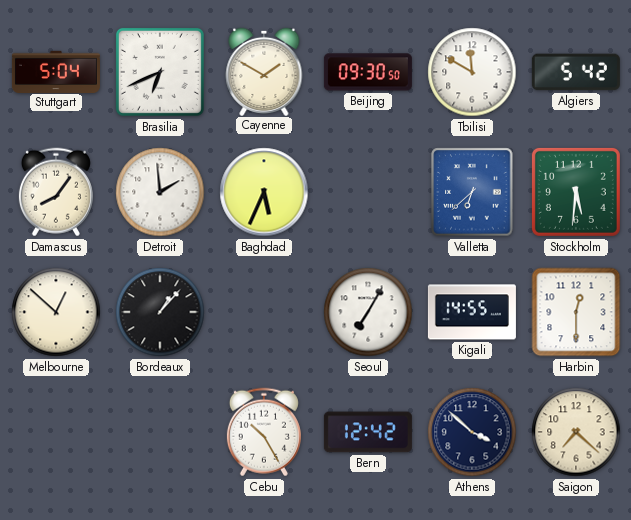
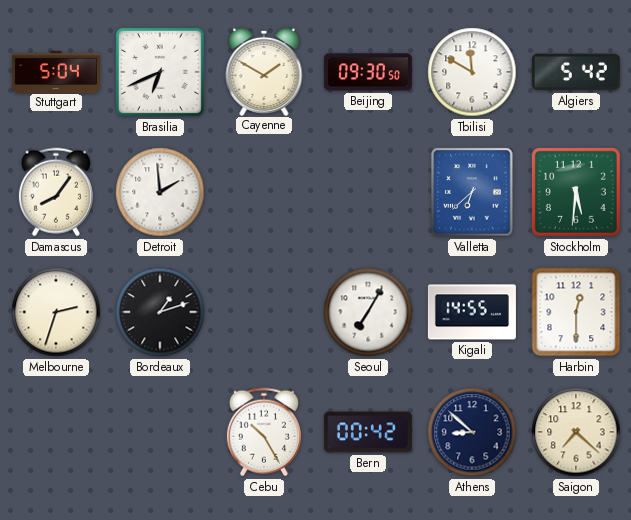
Baghdad: 5:34 -> none
Melbourne: 12:52 -> 2:33
Bordeaux: 1:07 -> 1:12
Bern: 12:42 -> 00:42
Athens: 3:52 -> 8:52
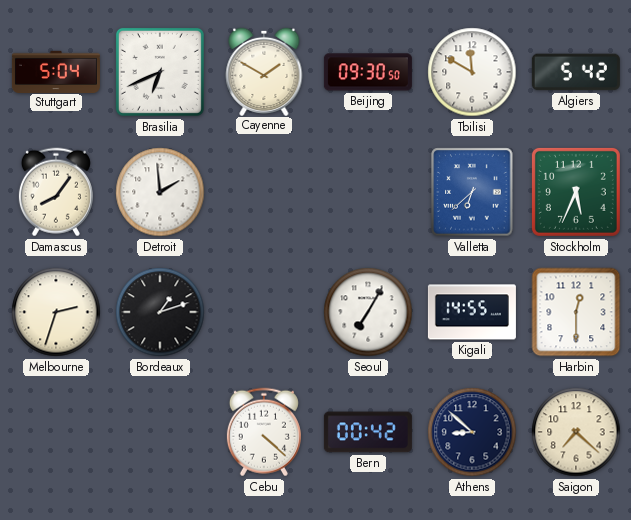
Stockholm: 5:31 -> 5:34
Cebu: 10:25 -> 4:22
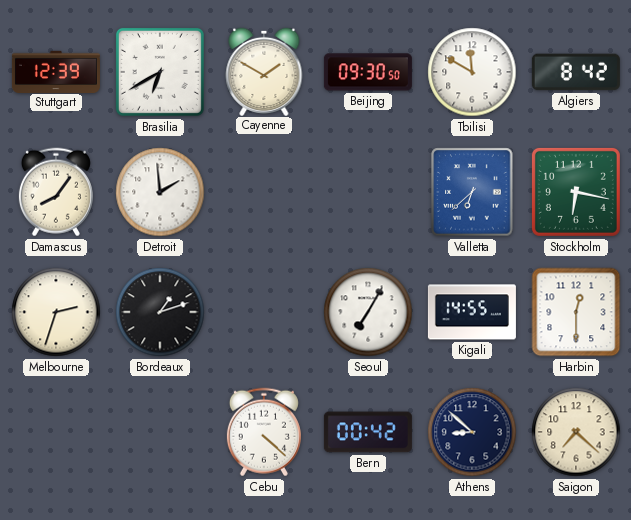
Stuttgart: 5:04 -> 12:39
Brasilia: 6:41 -> 6:40
Algiers: 5:42 -> 8:42
Stockholm: 5:34 -> 6:17
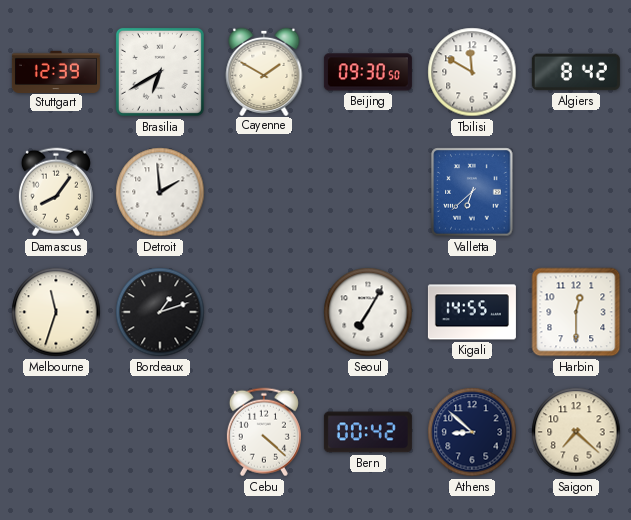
Stockholm: 6:17 -> none
Melbourne: 2:33 -> 11:33
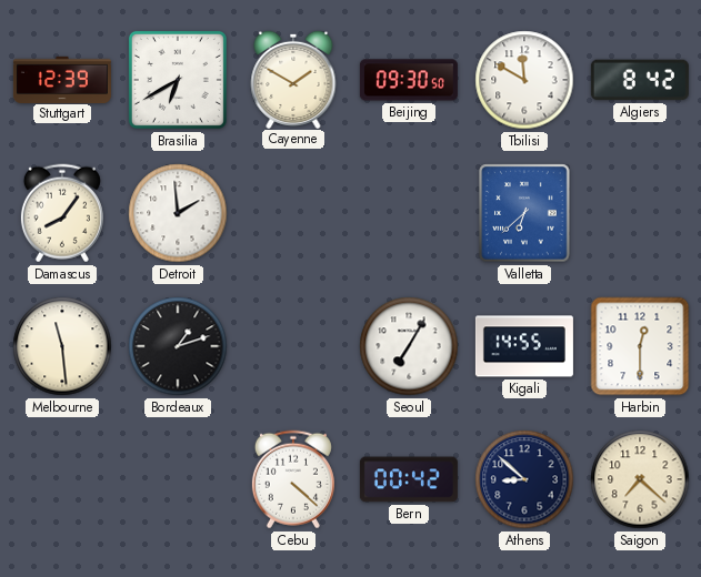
Melbourne: 11:33 -> 11:29
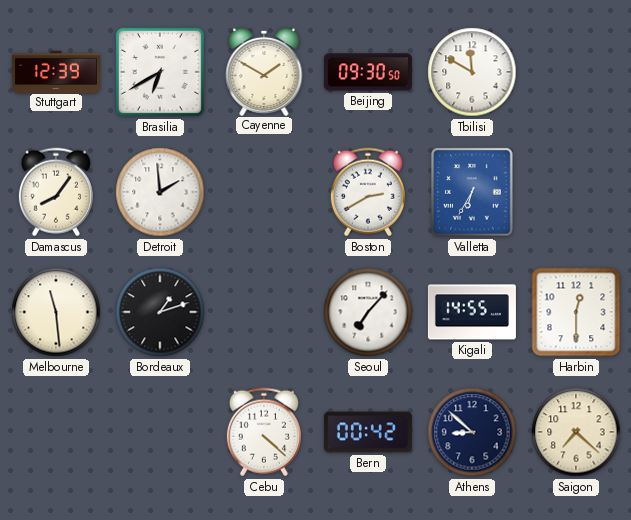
Algiers: 8:42 -> none
Boston: none -> 2:40
Valletta: 6:38 -> 6:35
Seoul: 7:05 -> 7:07
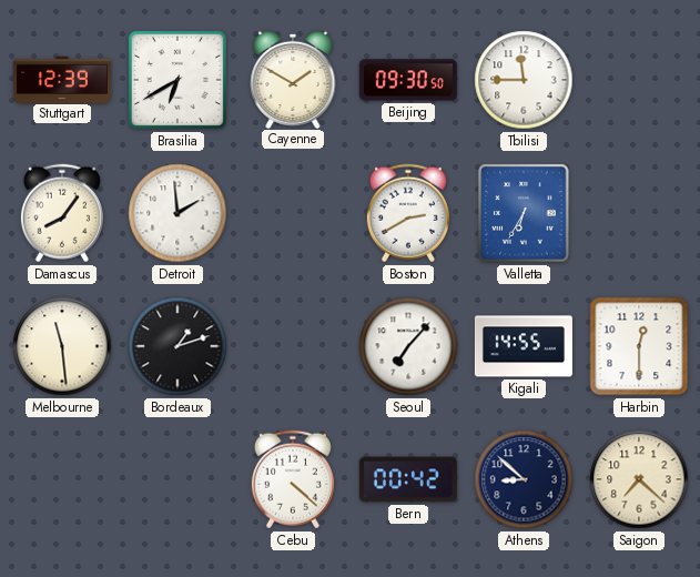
Tbilisi: 11:50 -> 11:45
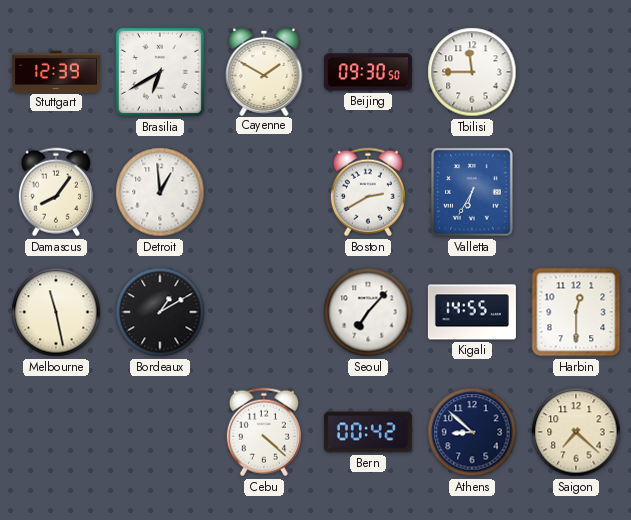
Detroit: 1:59 -> 12:59
Melbourne: 11:29 -> 11:28
Bordeaux: 1:12 -> 1:10
